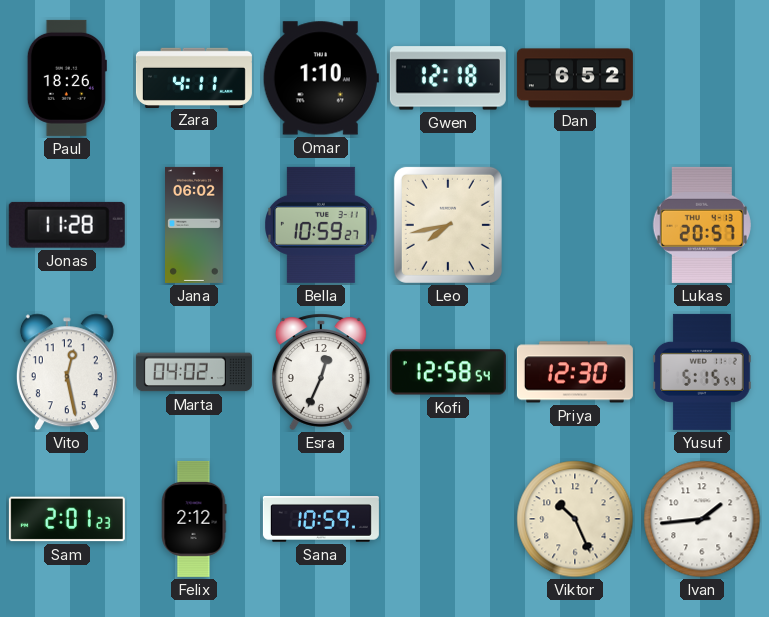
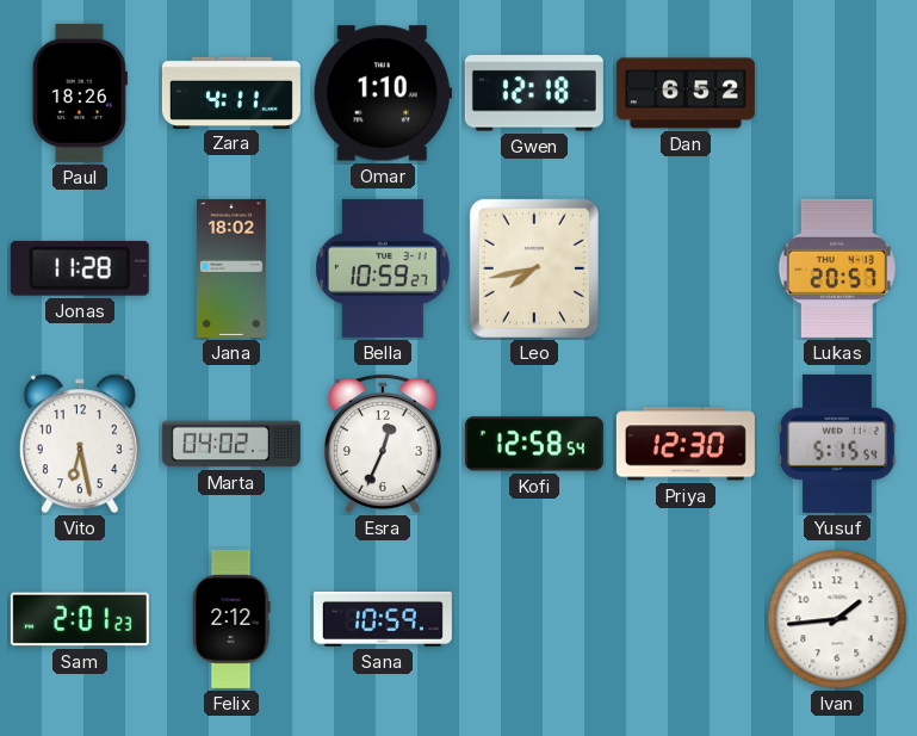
Jana: 06:02 -> 18:02
Vito: 12:28 -> 6:28
Viktor: 10:26 -> none
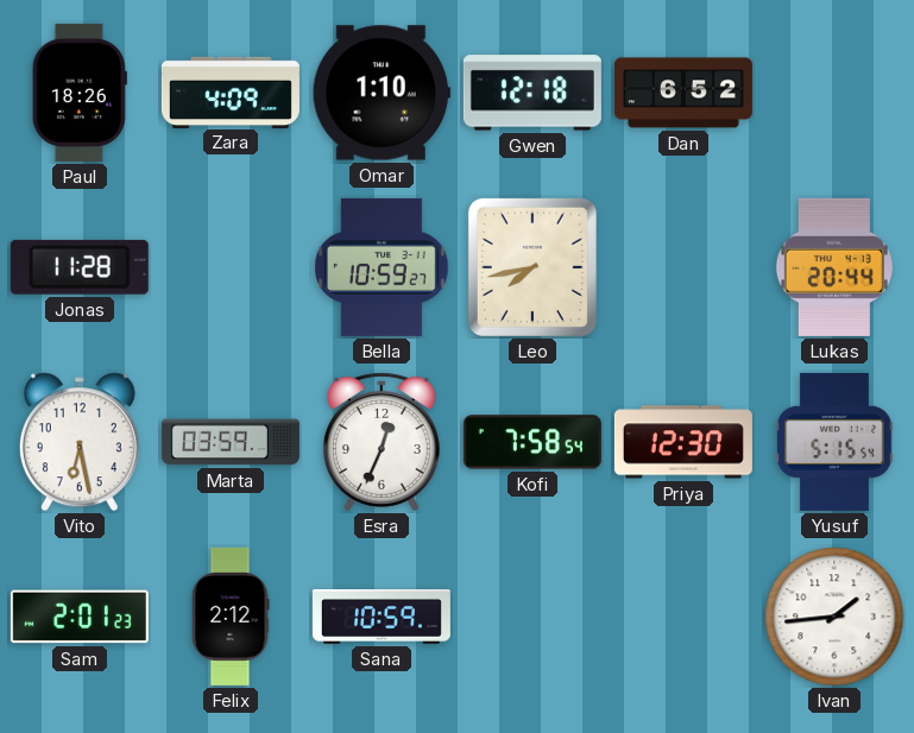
Zara: 4:11 -> 4:09
Jana: 18:02 -> none
Lukas: 20:57 -> 20:44
Marta: 04:02 -> 03:59
Kofi: 12:58 -> 7:58
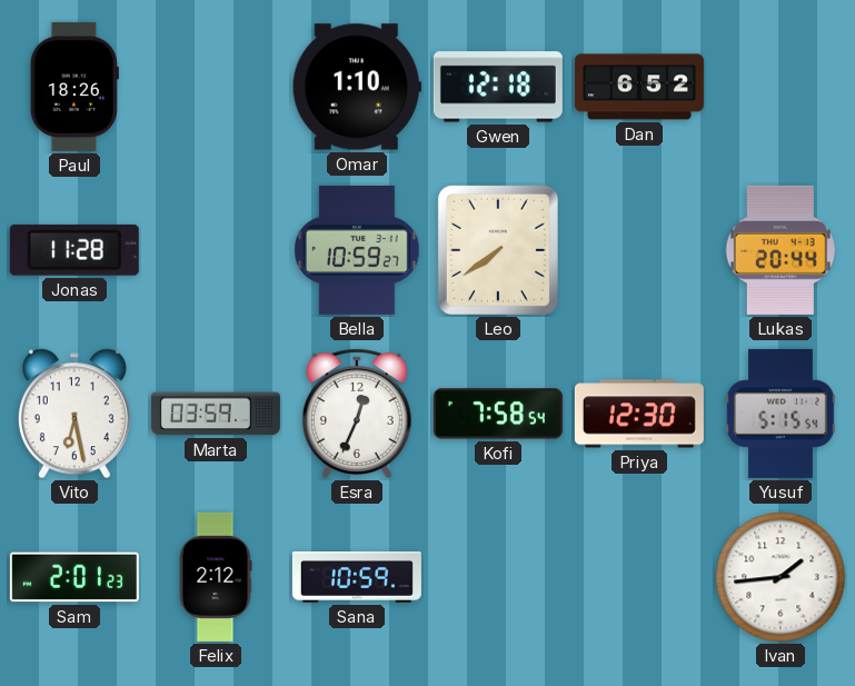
Zara: 4:09 -> none
Leo: 7:43 -> 7:39
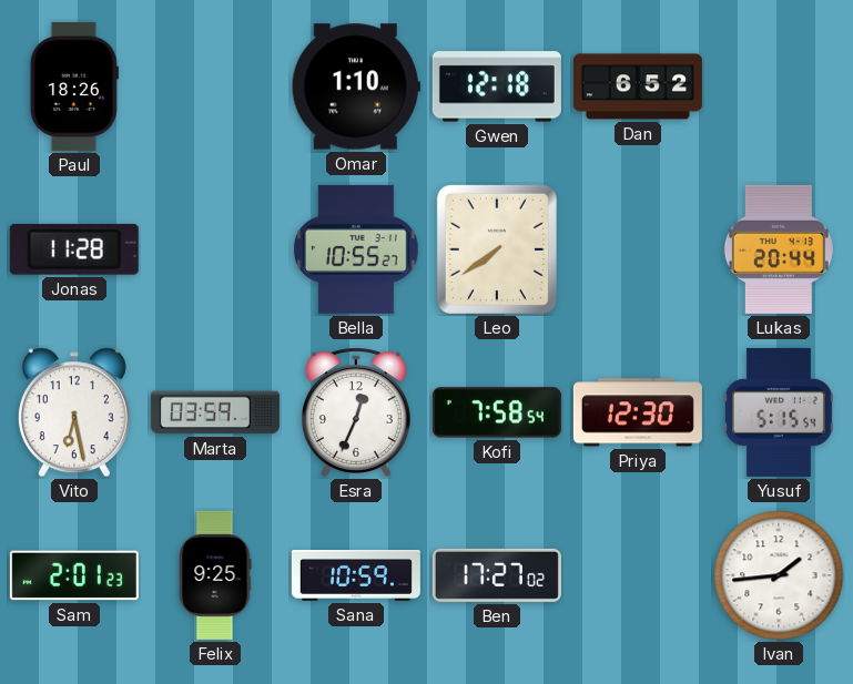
Bella: 10:59 -> 10:55
Felix: 2:12 -> 9:25
Ben: none -> 17:27
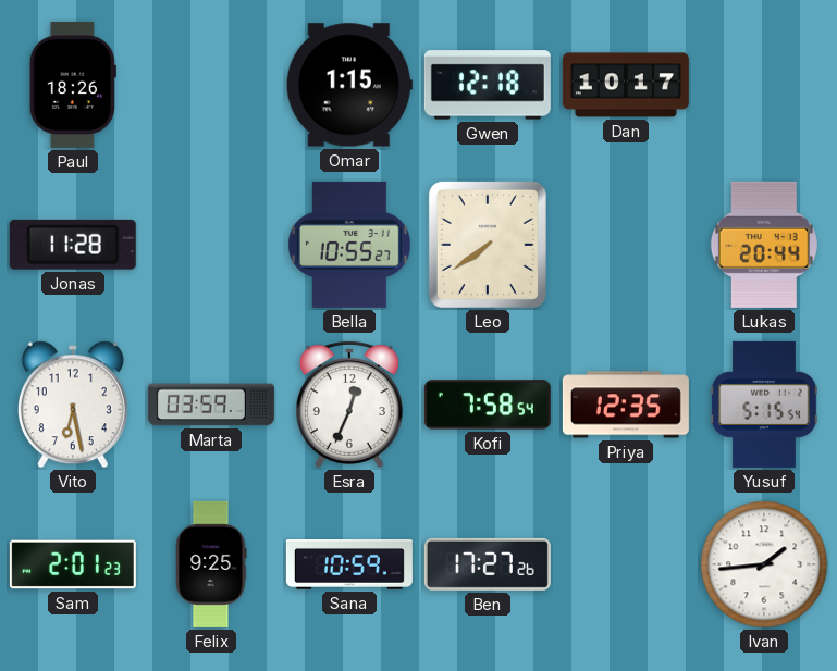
Omar: 1:10 -> 1:15
Dan: 6:52 -> 10:17
Priya: 12:30 -> 12:35
Ben: 17:27:02 -> 17:27:26
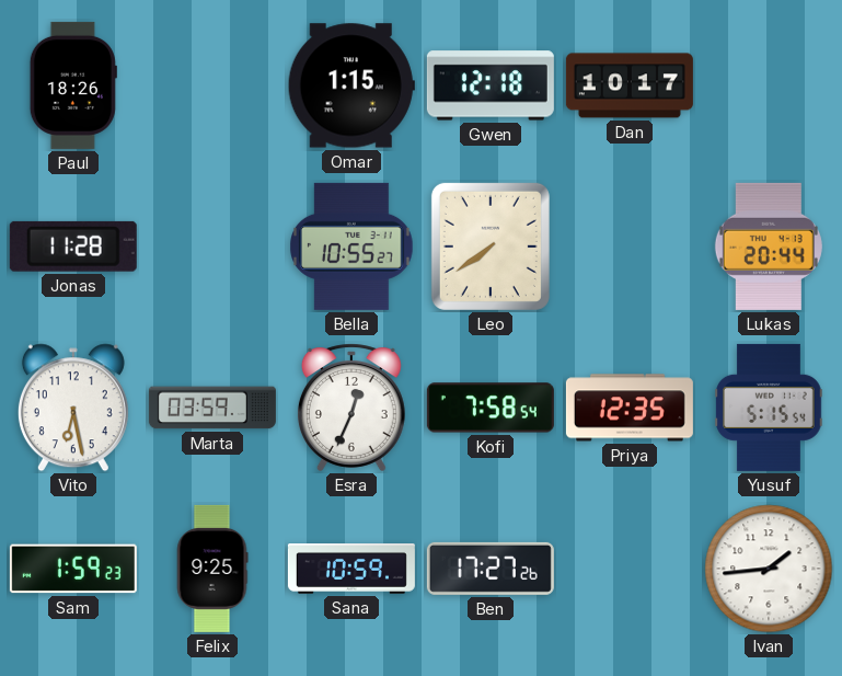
Sam: 2:01 -> 1:59
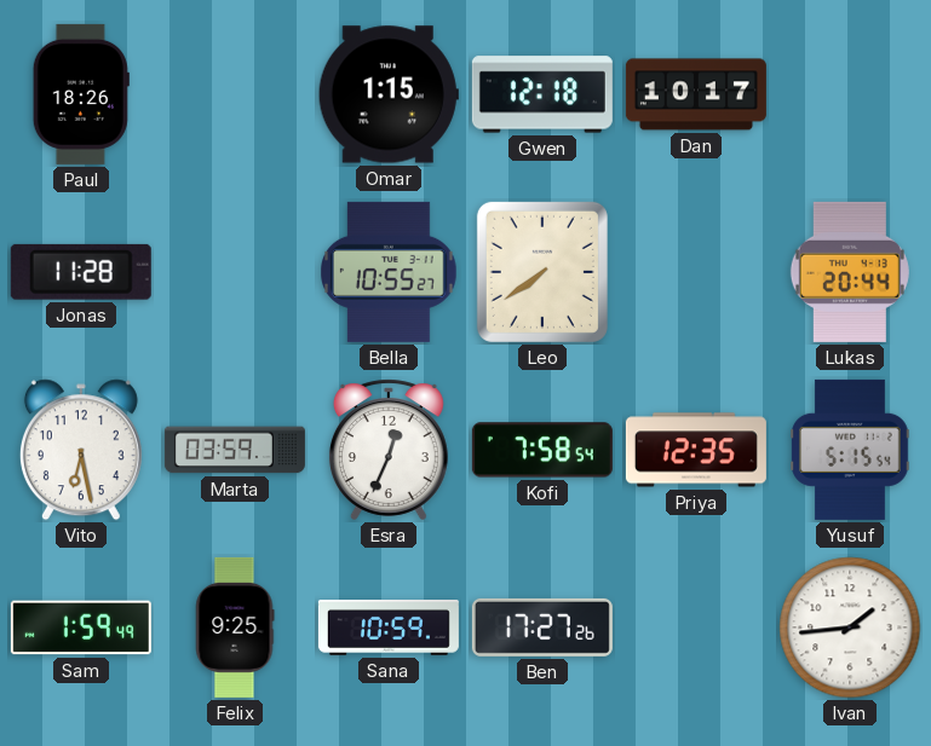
Sam: 1:59:23 -> 1:59:49
